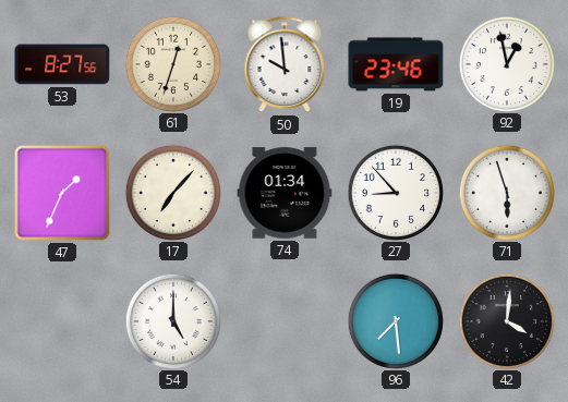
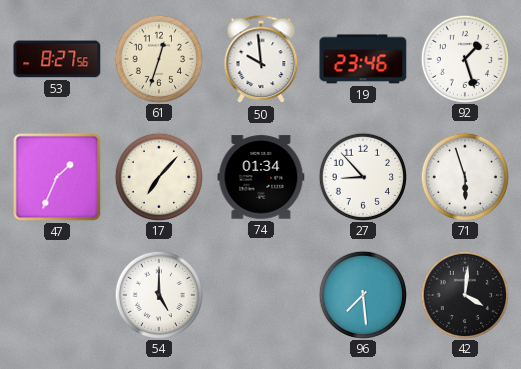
92: 12:58 -> 1:27
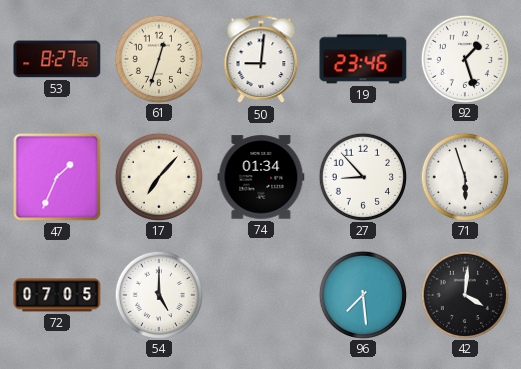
50: 9:59 -> 9:01
72: none -> 07:05
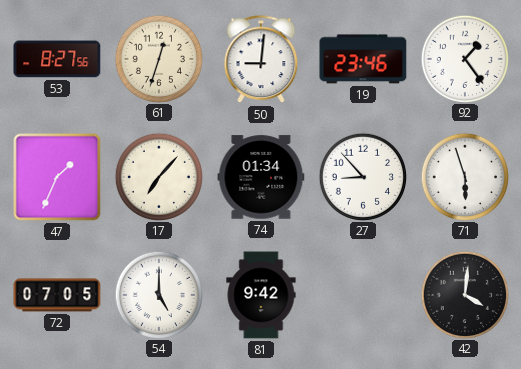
92: 1:27 -> 1:24
81: none -> 9:42
96: 7:29 -> none
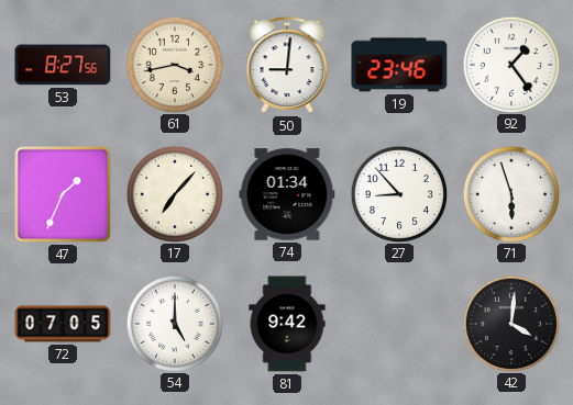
61: 12:33 -> 3:43
